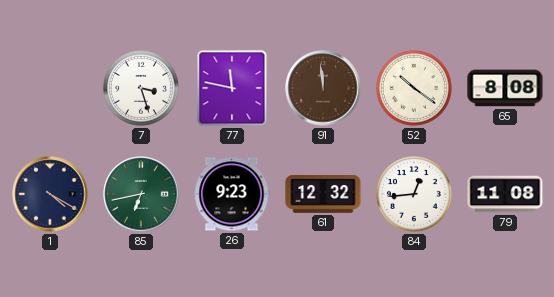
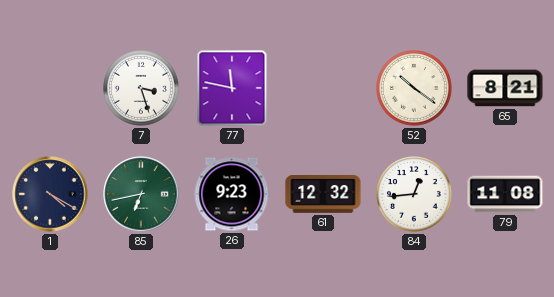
91: 11:59 -> none
65: 8:08 -> 8:21
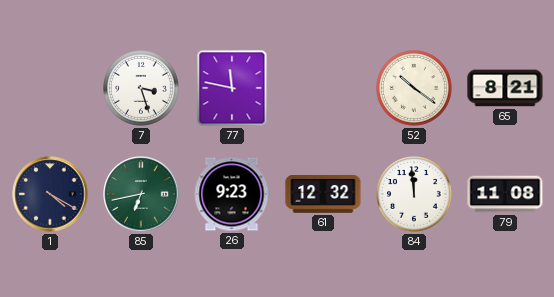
84: 12:44 -> 11:59
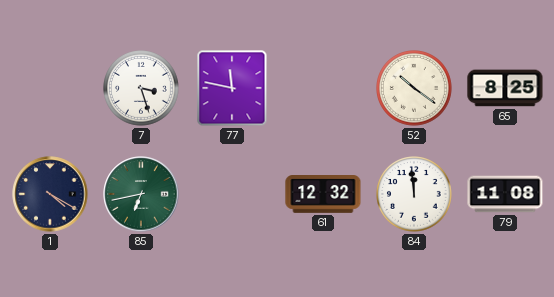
65: 8:21 -> 8:25
26: 9:23 -> none
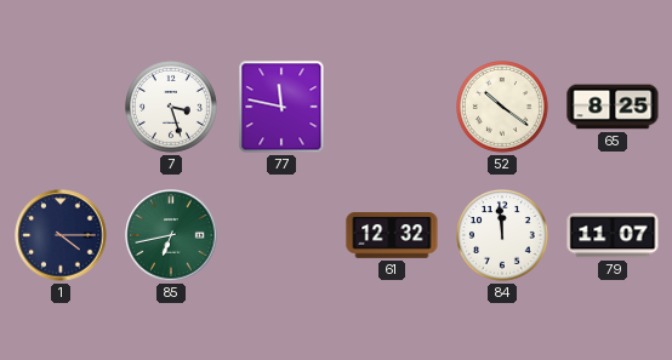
1: 4:20 -> 4:15
79: 11:08 -> 11:07
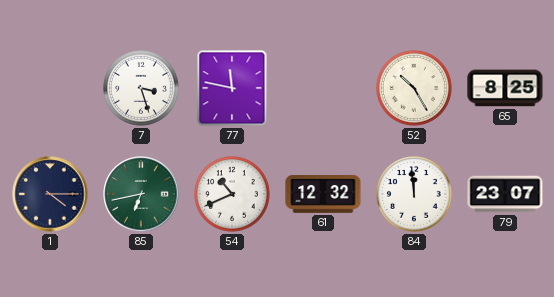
52: 10:21 -> 10:25
54: none -> 10:41
79: 11:07 -> 23:07
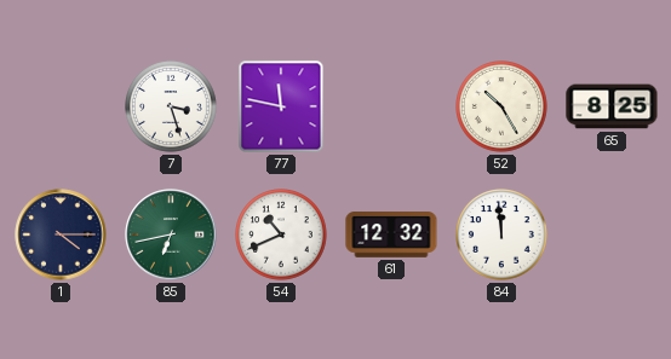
79: 23:07 -> none
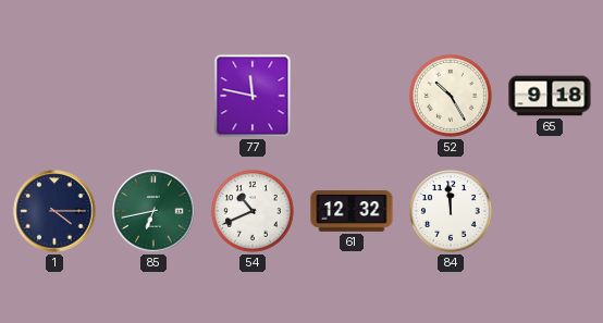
7: 3:27 -> none
65: 8:25 -> 9:18
